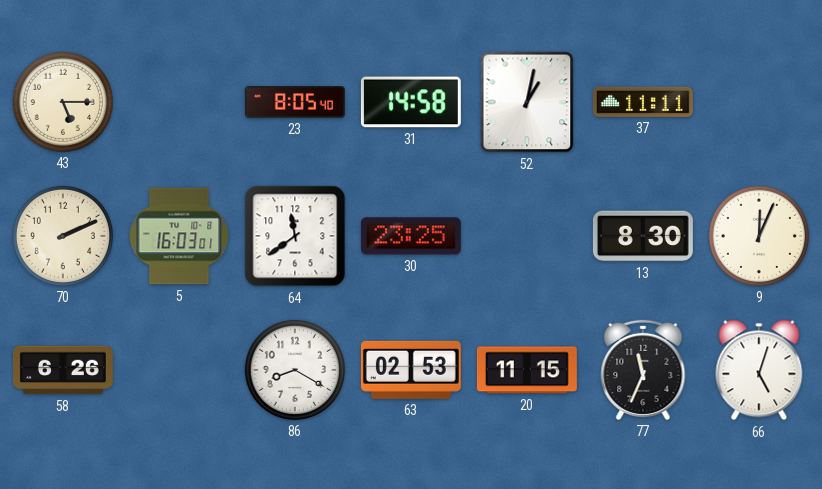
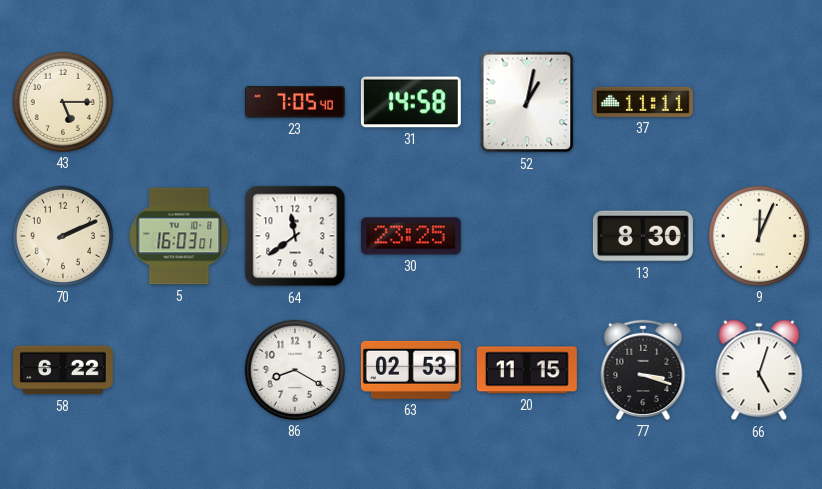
23: 8:05 -> 7:05
58: 6:26 -> 6:22
77: 11:34 -> 3:18
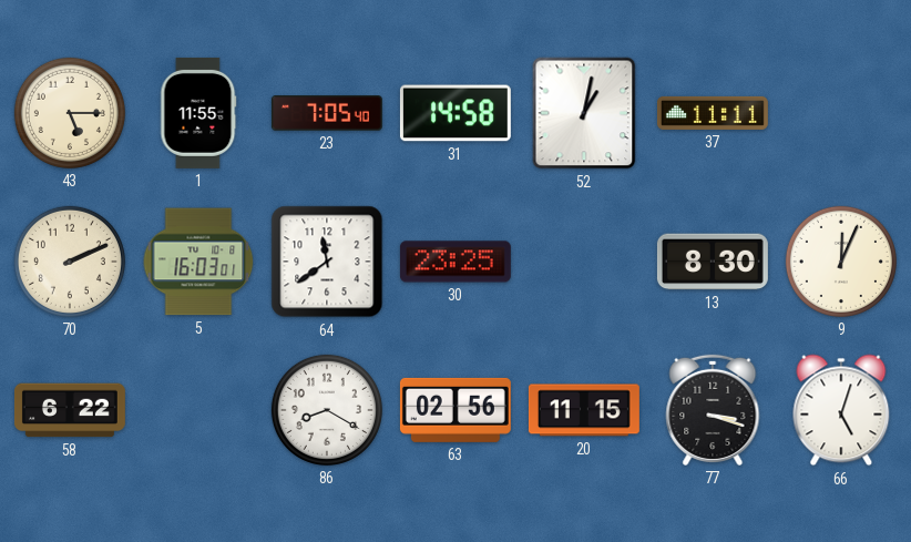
1: none -> 11:55
63: 02:53 -> 02:56
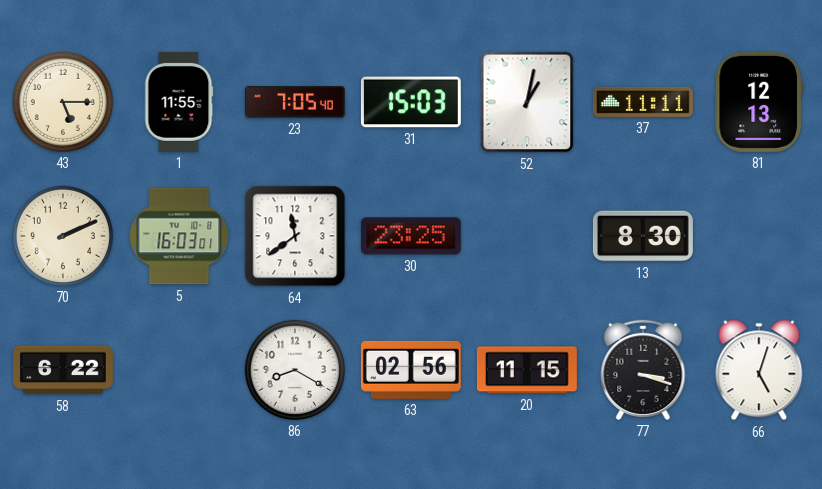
31: 14:58 -> 15:03
81: none -> 12:13
9: 12:04 -> none
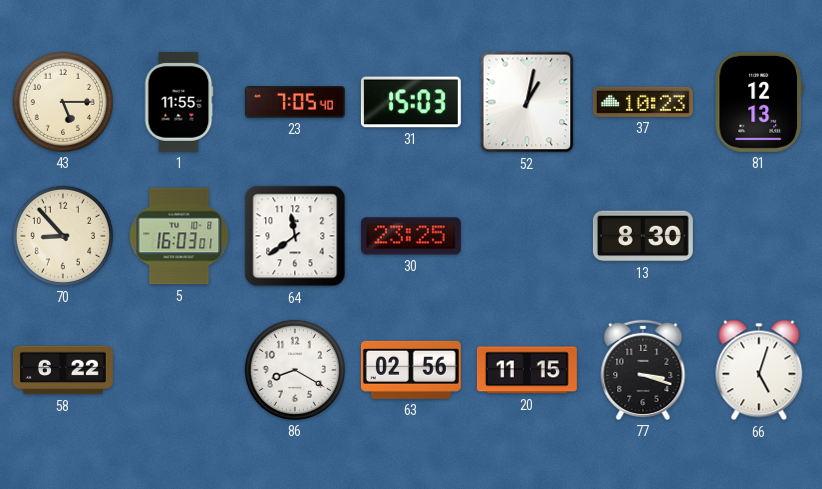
37: 11:11 -> 10:23
70: 2:11 -> 8:53
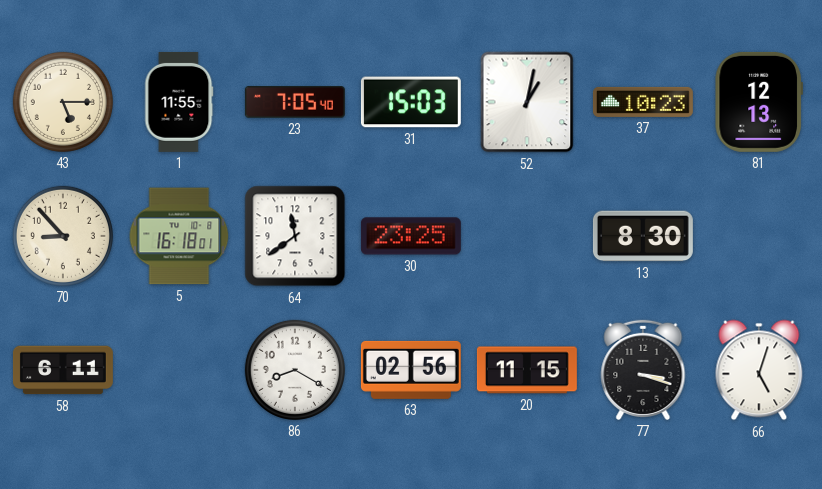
5: 16:03 -> 16:18
58: 6:22 -> 6:11
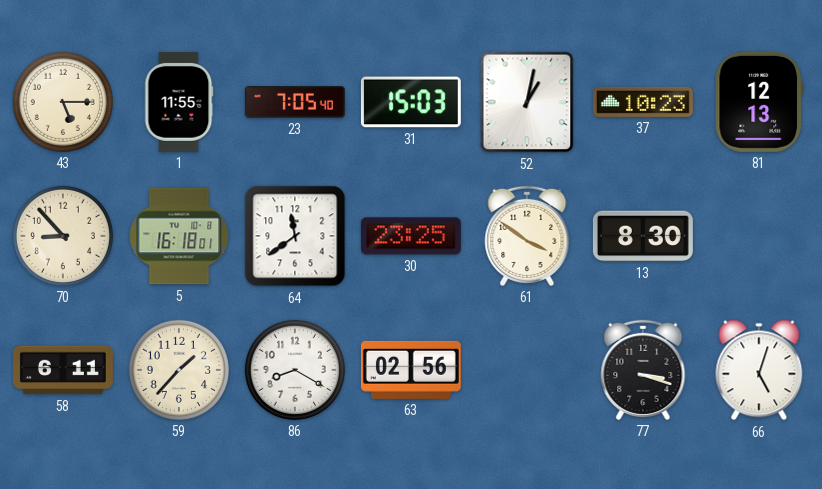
61: none -> 3:51
59: none -> 1:37
20: 11:15 -> none
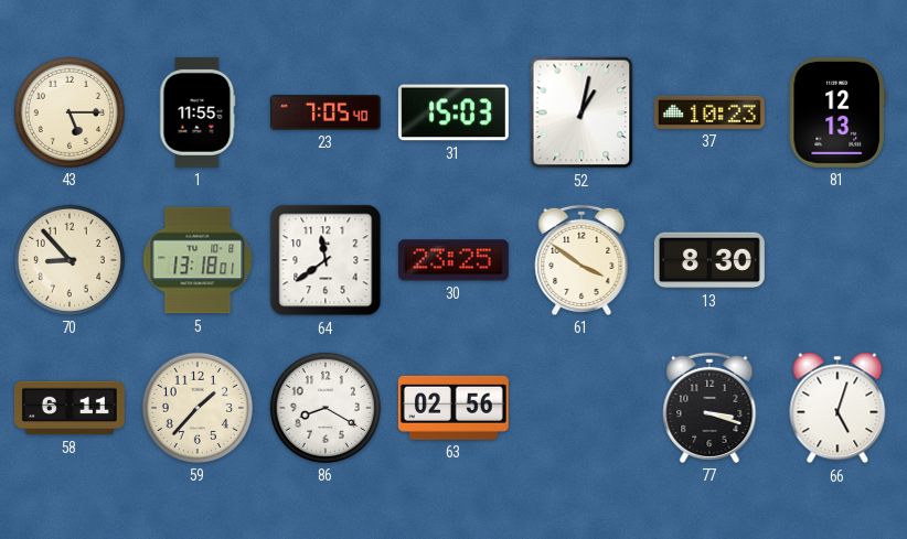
5: 16:18 -> 13:18
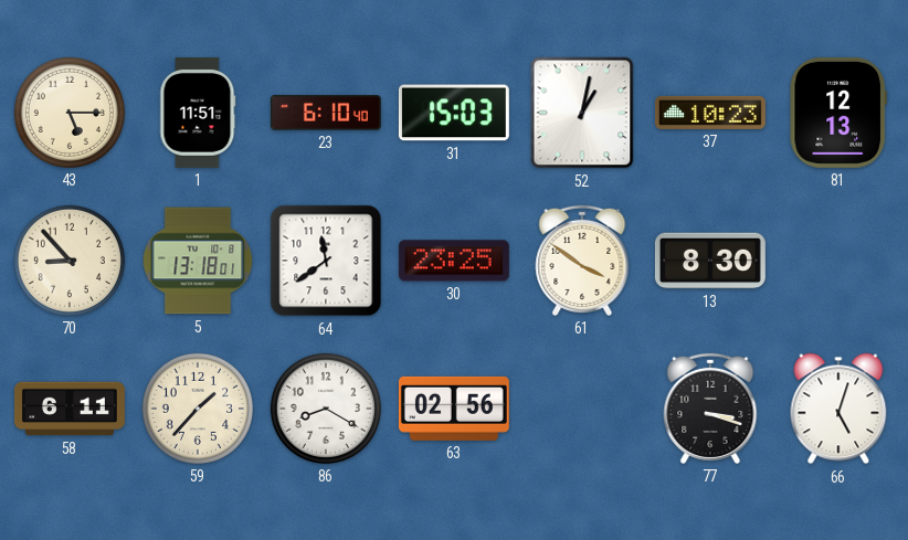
1: 11:55 -> 11:51
23: 7:05 -> 6:10
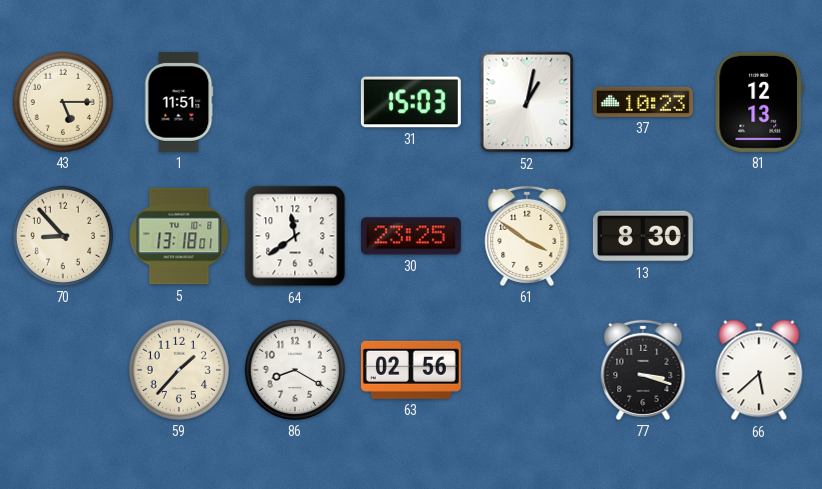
23: 6:10 -> none
58: 6:11 -> none
66: 5:03 -> 5:38
